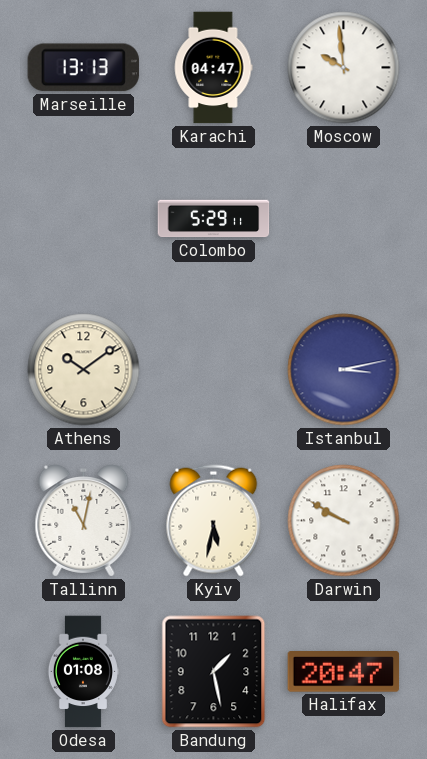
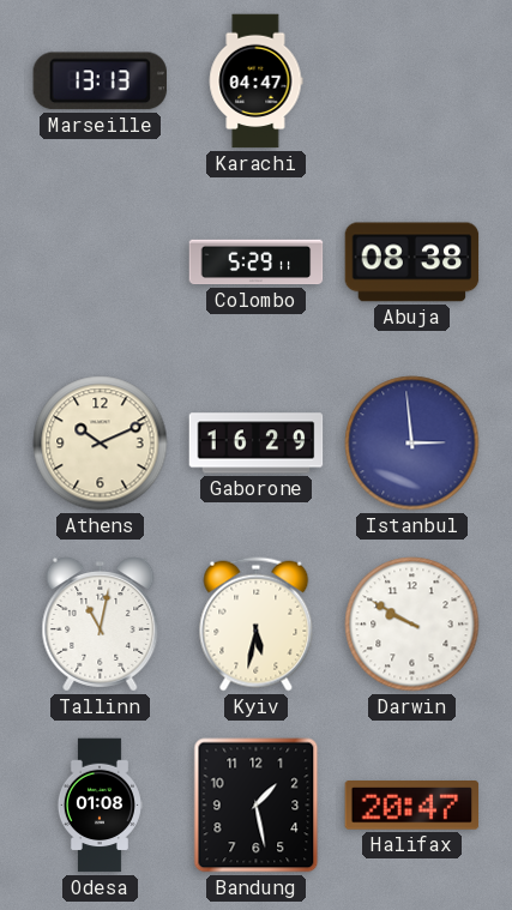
Moscow: 9:59 -> none
Abuja: none -> 08:38
Athens: 10:09 -> 10:11
Gaborone: none -> 16:29
Istanbul: 3:13 -> 2:59
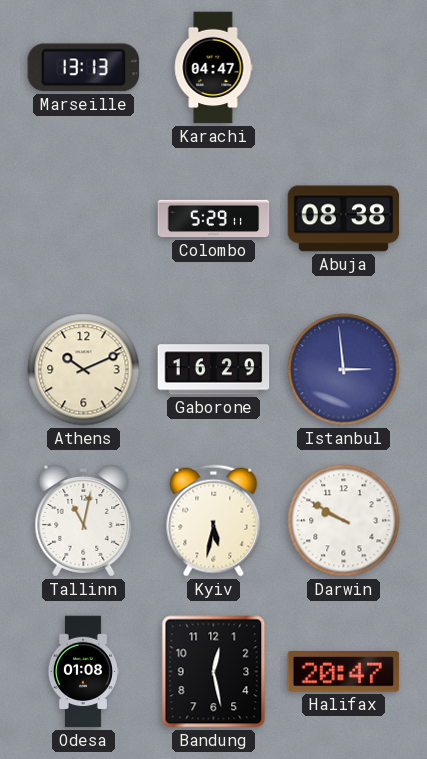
Bandung: 1:28 -> 12:28
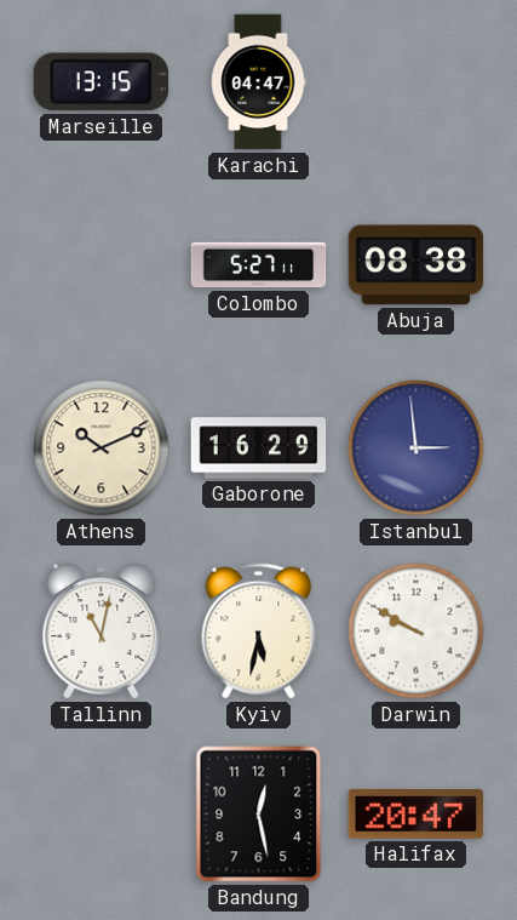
Marseille: 13:13 -> 13:15
Colombo: 5:29 -> 5:27
Odesa: 01:08 -> none
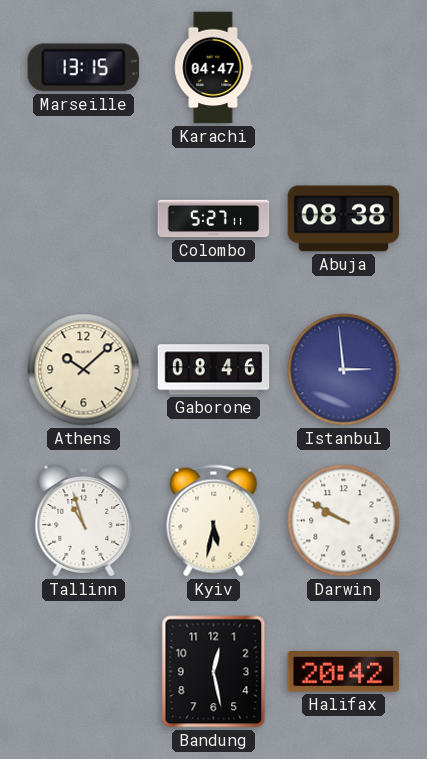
Athens: 10:11 -> 10:08
Gaborone: 16:29 -> 08:46
Tallinn: 11:02 -> 10:57
Halifax: 20:47 -> 20:42
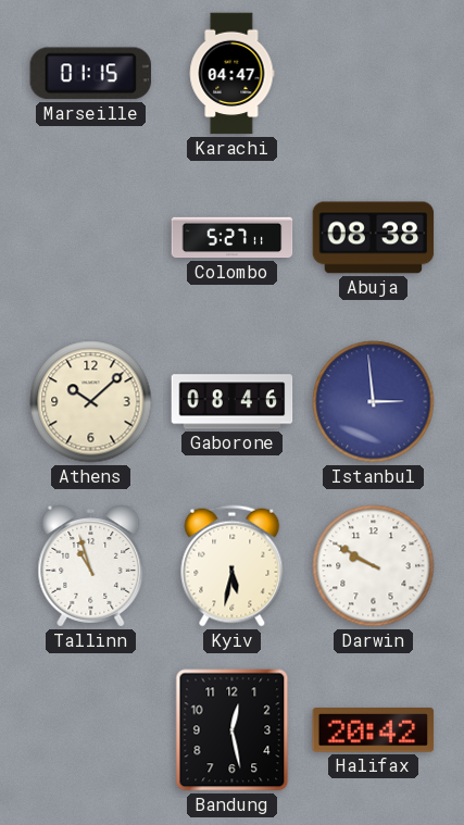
Marseille: 13:15 -> 01:15
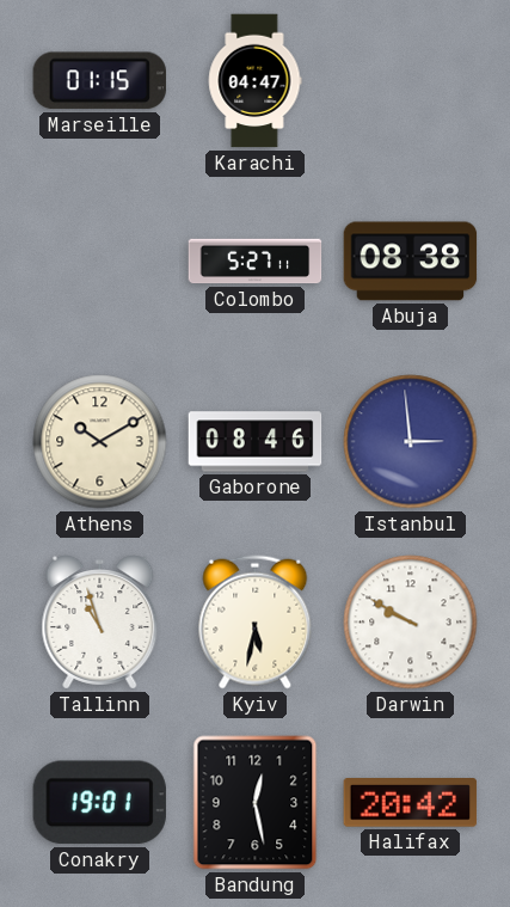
Athens: 10:08 -> 10:10
Conakry: none -> 19:01
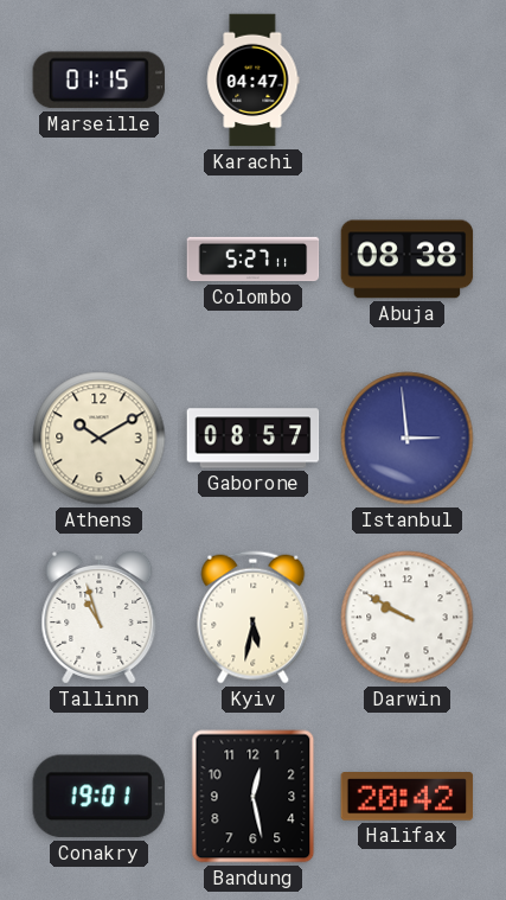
Gaborone: 08:46 -> 08:57
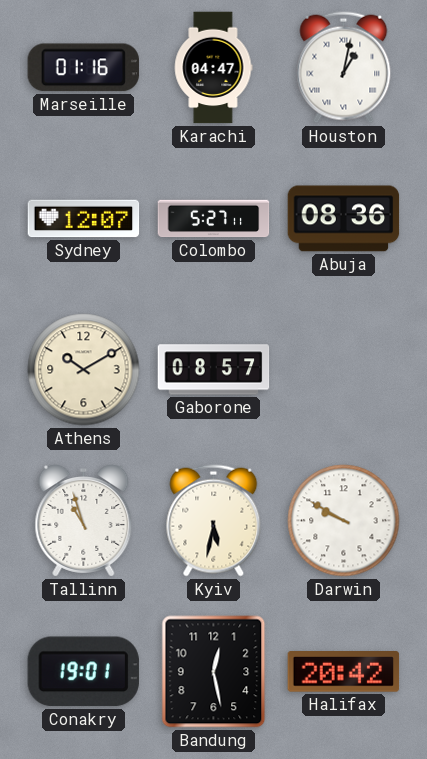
Marseille: 01:15 -> 01:16
Houston: none -> 1:02
Sydney: none -> 12:07
Abuja: 08:38 -> 08:36
Istanbul: 2:59 -> none
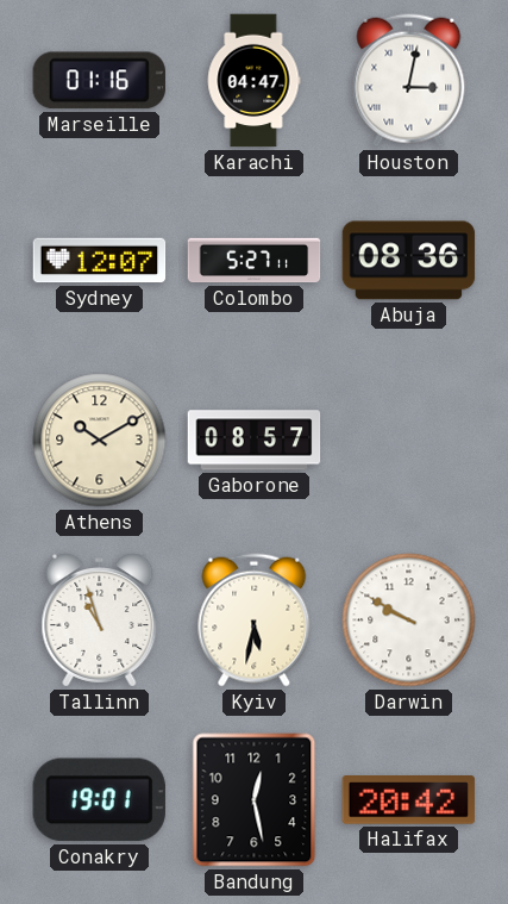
Houston: 1:02 -> 3:02
